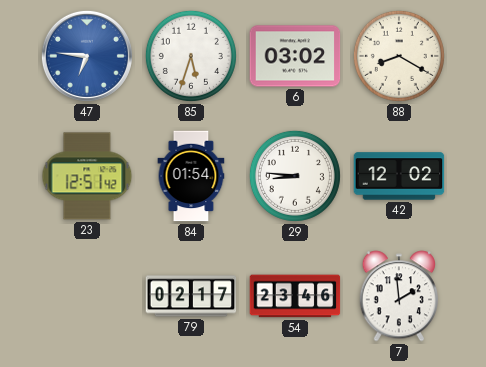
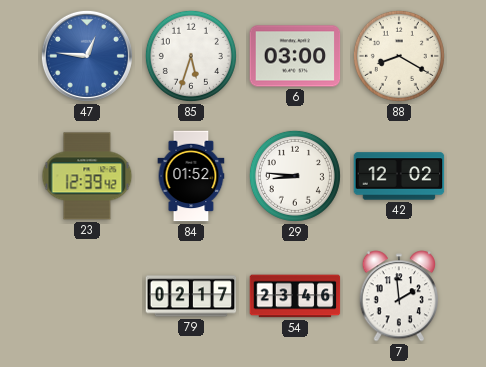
47: 6:46 -> 12:46
6: 03:02 -> 03:00
23: 12:51 -> 12:39
84: 01:54 -> 01:52
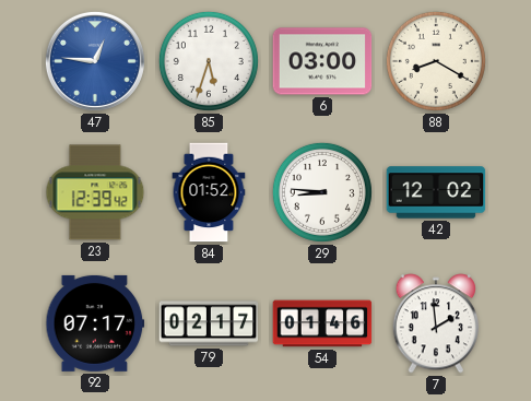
92: none -> 07:17
54: 23:46 -> 01:46
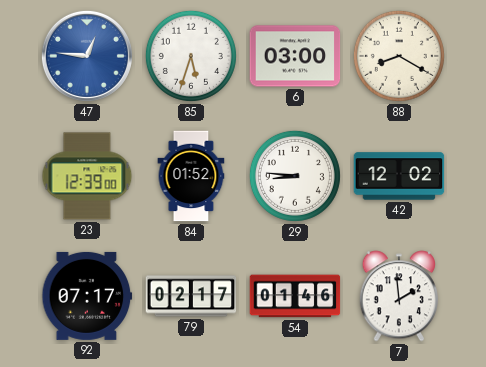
23: 12:39:42 -> 12:39:00
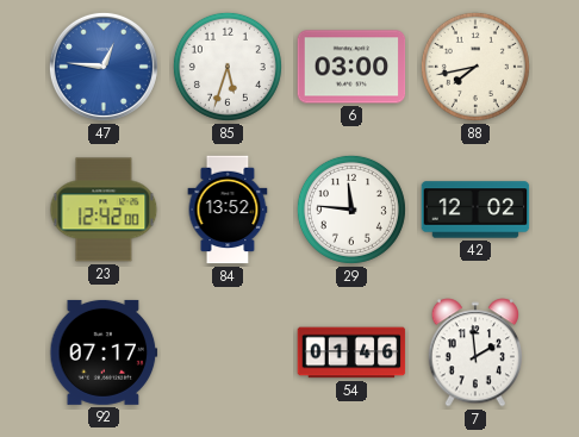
88: 8:20 -> 7:43
23: 12:39 -> 12:42
84: 01:52 -> 13:52
29: 8:46 -> 11:46
79: 02:17 -> none
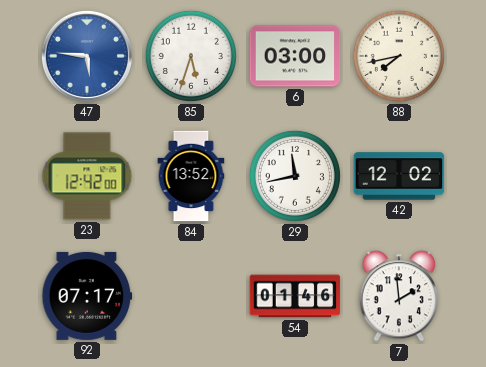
47: 12:46 -> 5:46
29: 11:46 -> 11:43
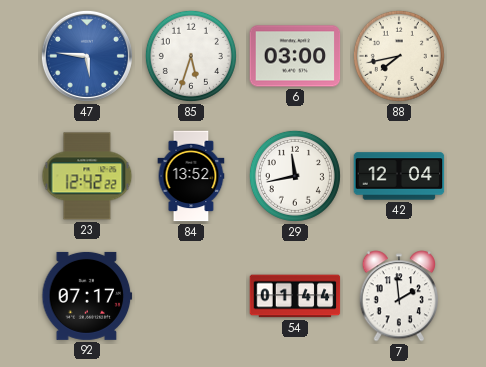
23: 12:42:00 -> 12:42:22
42: 12:02 -> 12:04
54: 01:46 -> 01:44
